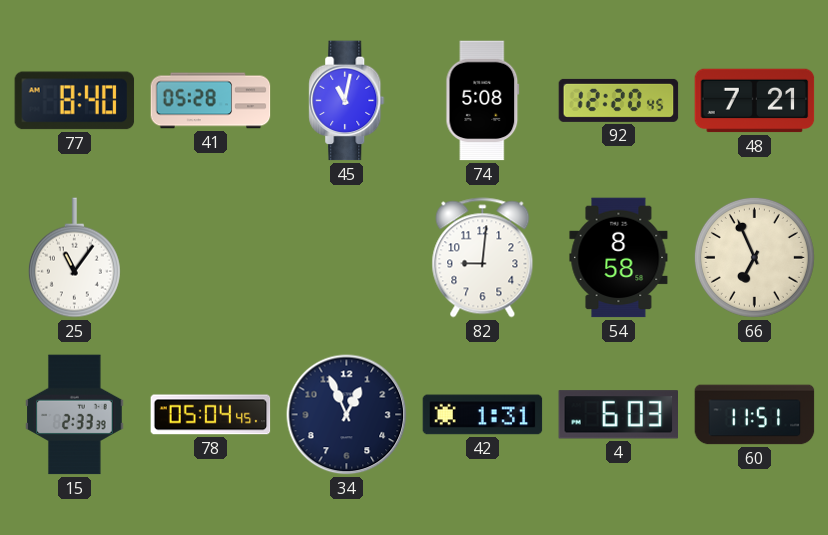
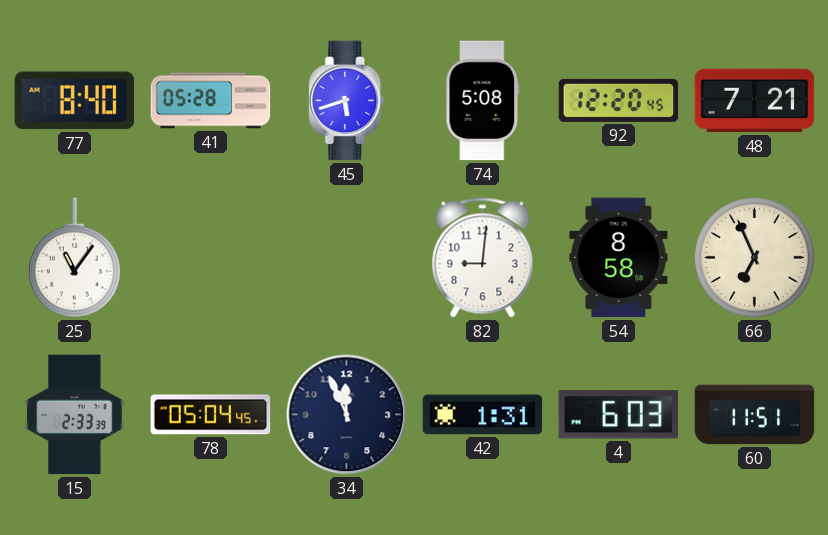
45: 11:02 -> 5:42
34: 12:56 -> 11:56
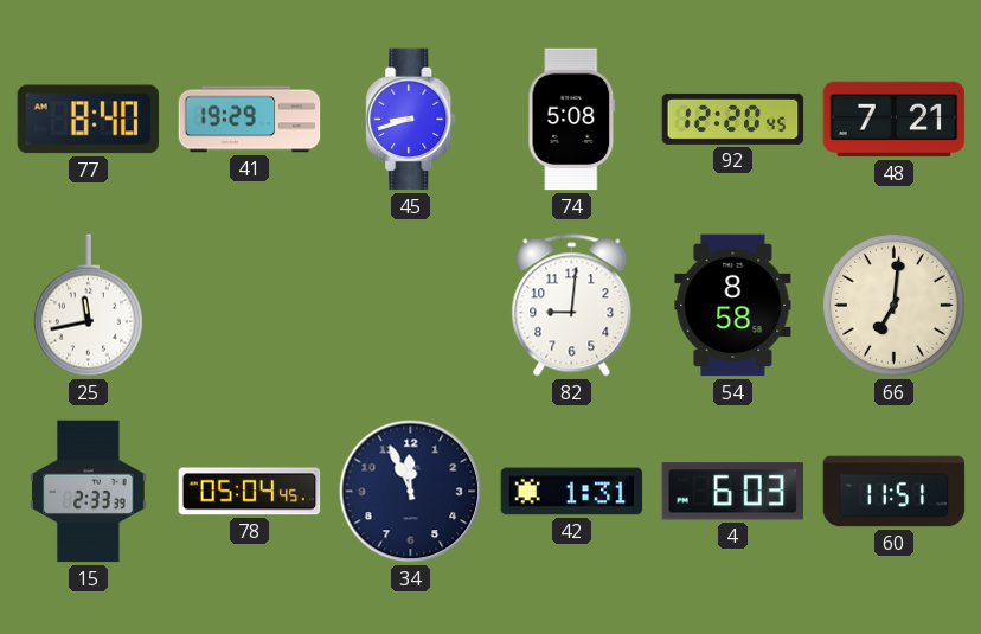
41: 05:28 -> 19:29
45: 5:42 -> 8:42
25: 11:06 -> 11:43
66: 6:56 -> 7:01
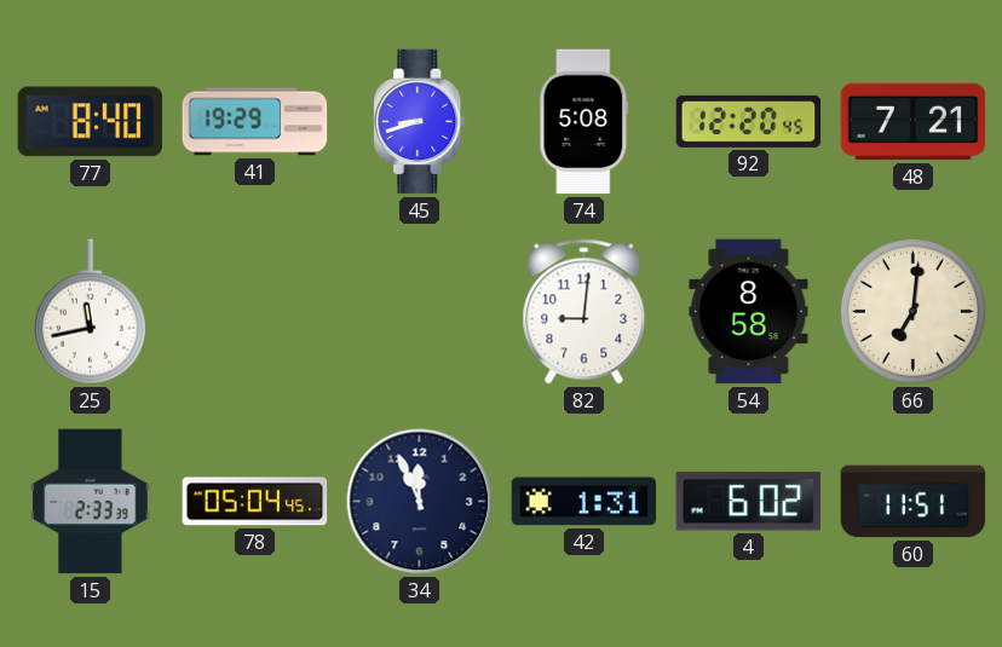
4: 6:03 -> 6:02
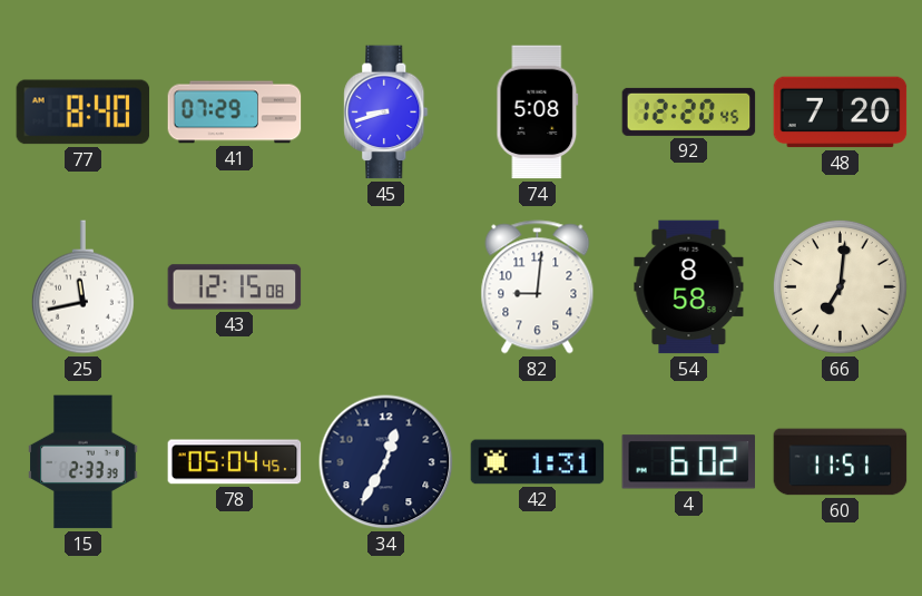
41: 19:29 -> 07:29
48: 7:21 -> 7:20
43: none -> 12:15
34: 11:56 -> 12:35
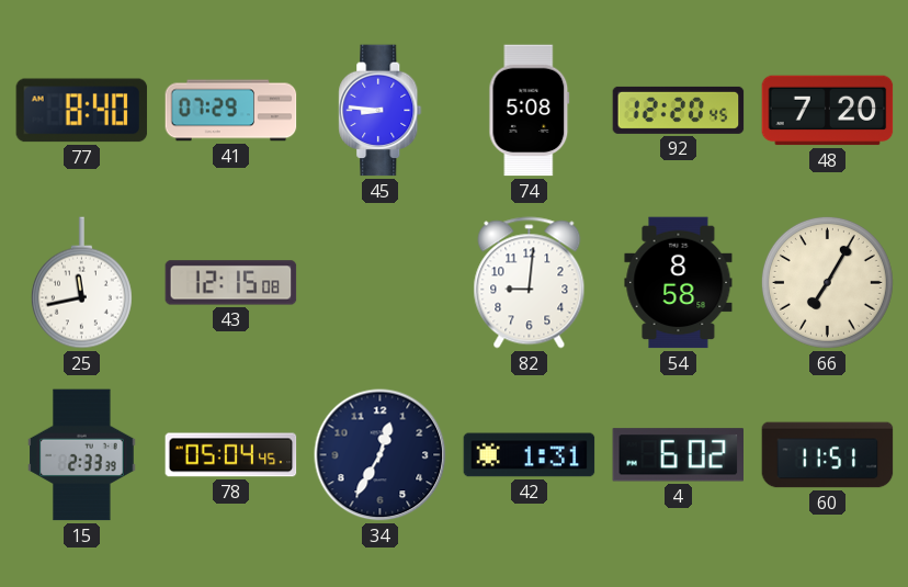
45: 8:42 -> 8:46
66: 7:01 -> 7:05
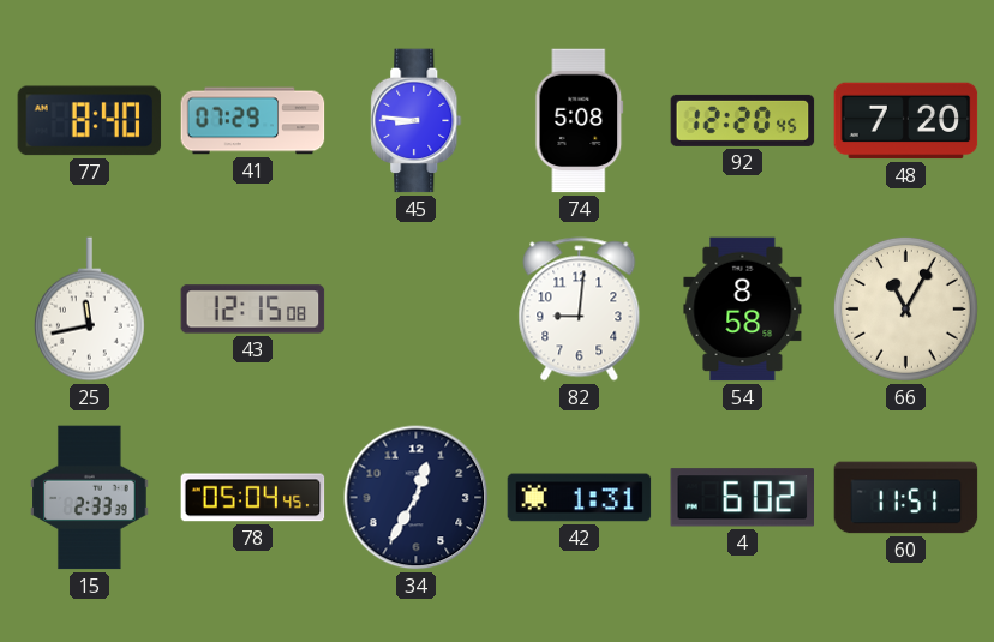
66: 7:05 -> 11:05
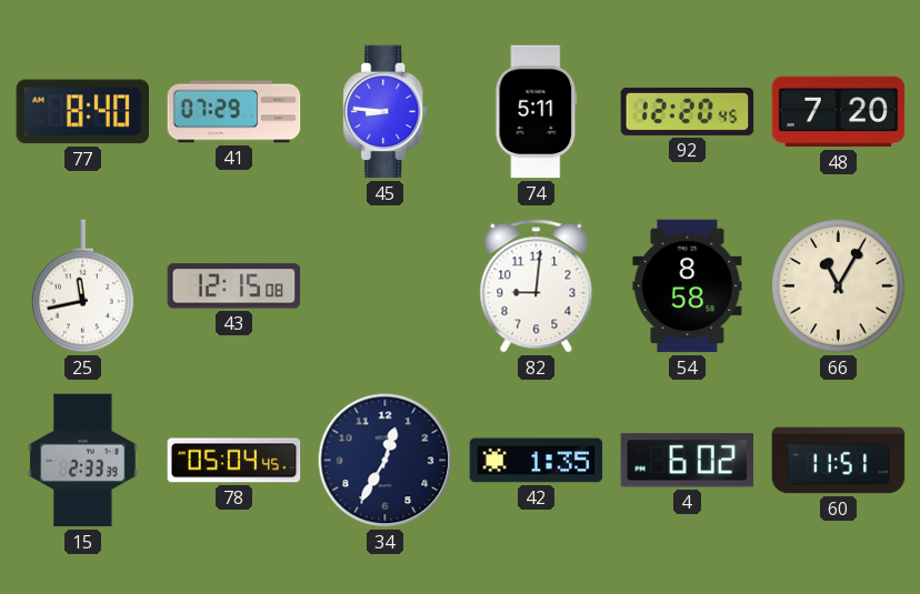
74: 5:08 -> 5:11
42: 1:31 -> 1:35
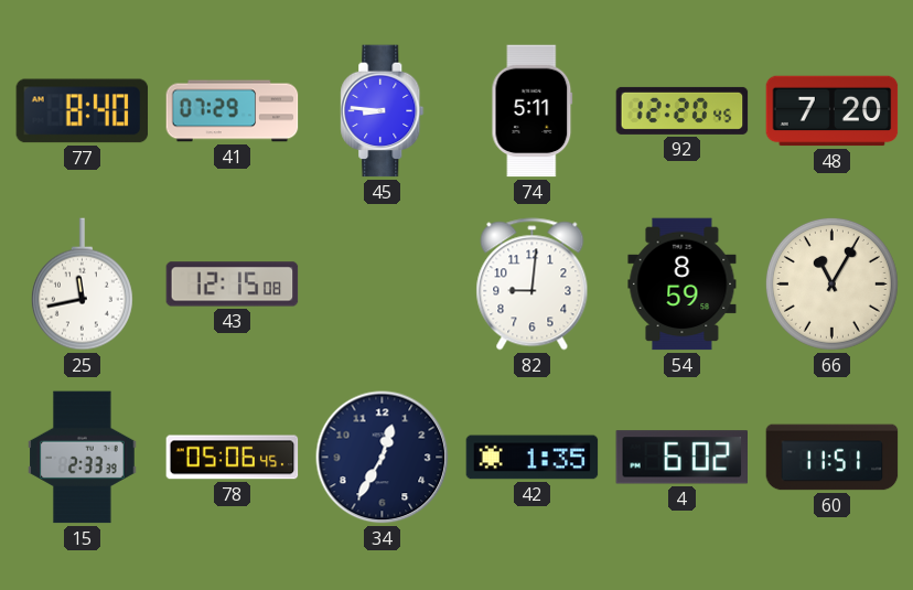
54: 8:58 -> 8:59
78: 05:04 -> 05:06
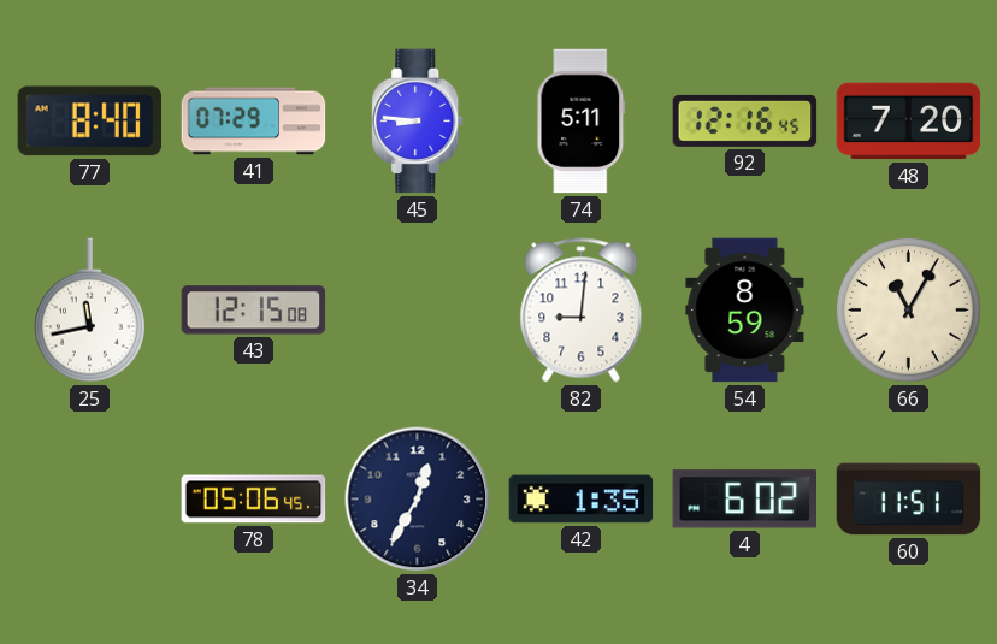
92: 12:20 -> 12:16
15: 2:33 -> none
